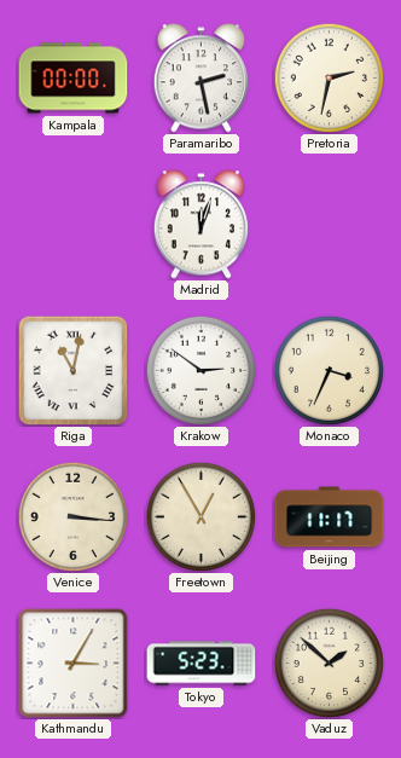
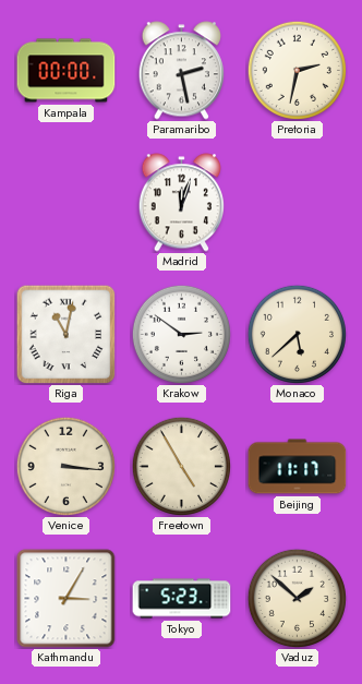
Monaco: 3:34 -> 5:38
Freetown: 12:55 -> 4:55
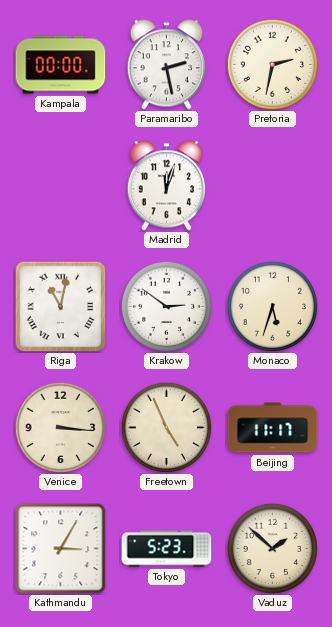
Monaco: 5:38 -> 5:33
Freetown: 4:55 -> 4:56
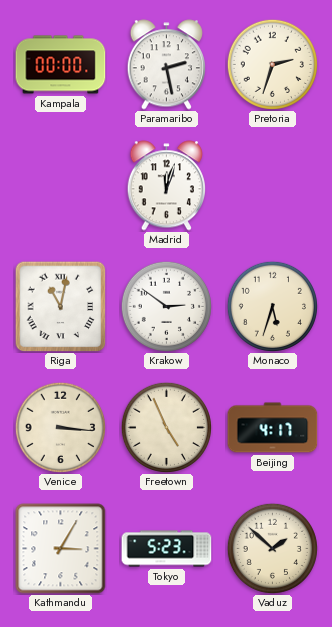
Pretoria: 2:32 -> 2:33
Beijing: 11:17 -> 4:17
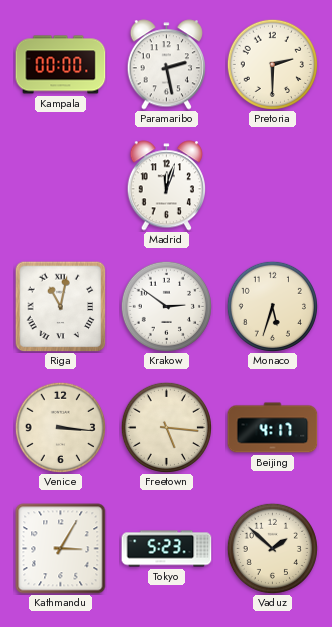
Pretoria: 2:33 -> 2:30
Freetown: 4:56 -> 5:16
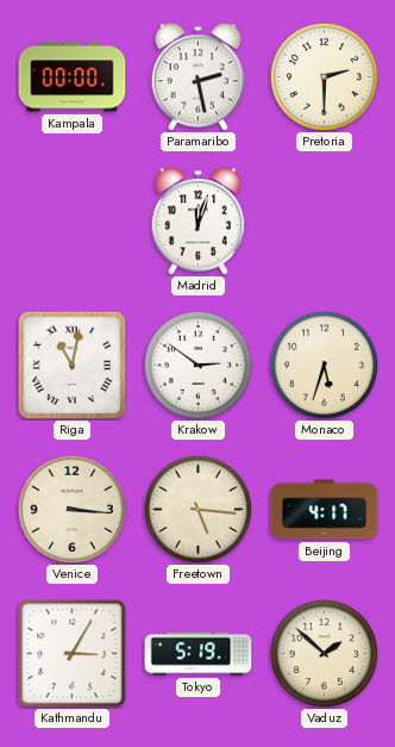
Tokyo: 5:23 -> 5:19
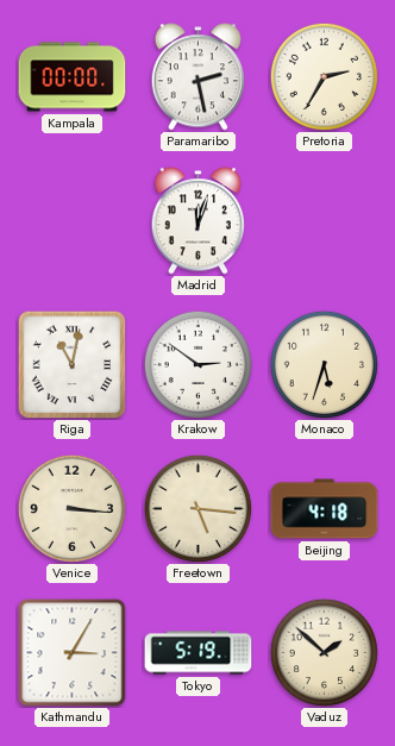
Pretoria: 2:30 -> 2:35
Beijing: 4:17 -> 4:18
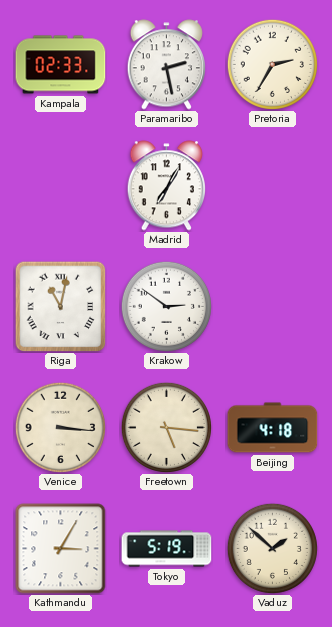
Kampala: 00:00 -> 02:33
Madrid: 12:03 -> 7:05
Monaco: 5:33 -> none
